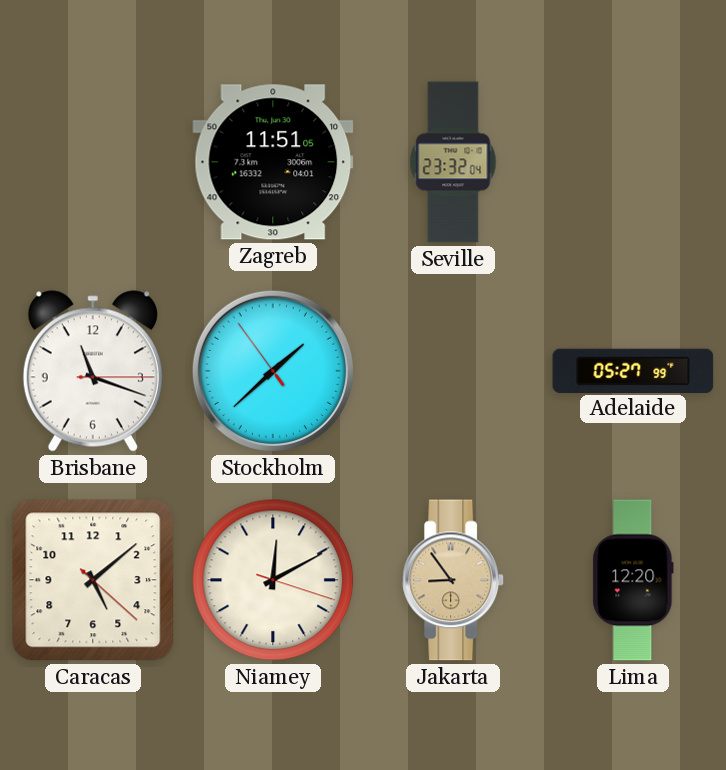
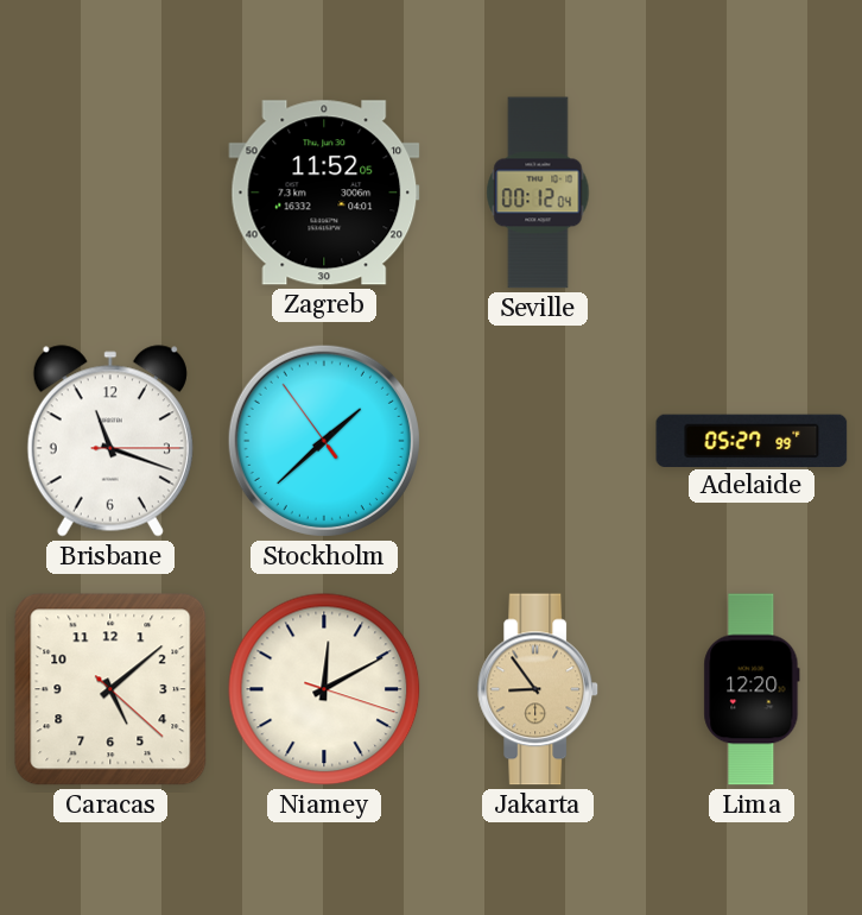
Zagreb: 11:51 -> 11:52
Seville: 23:32 -> 00:12
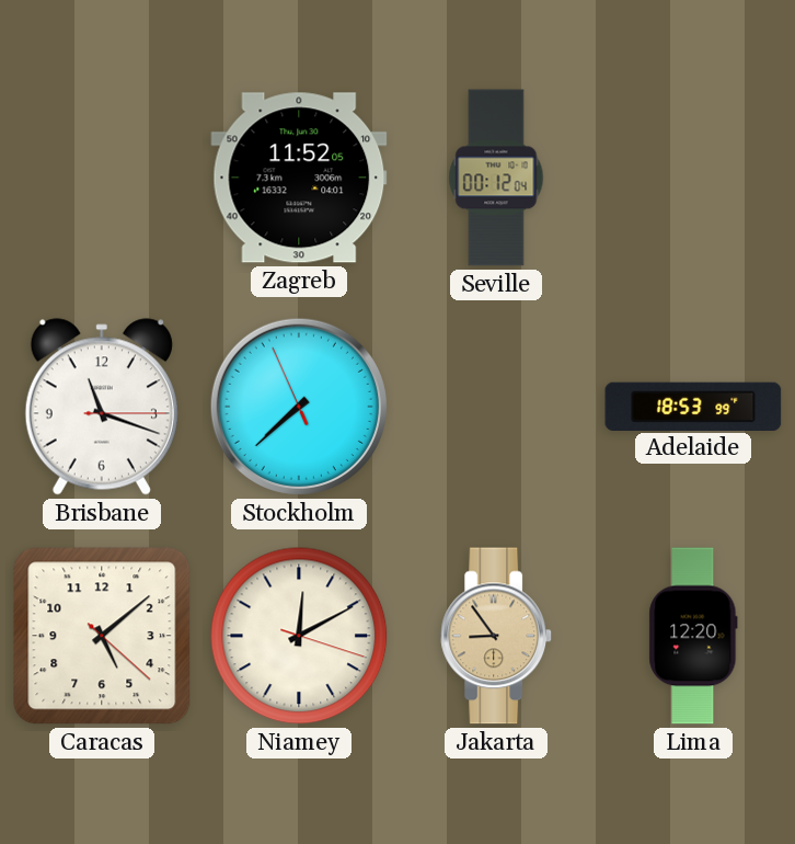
Stockholm: 1:37 -> 7:37
Adelaide: 05:27 -> 18:53
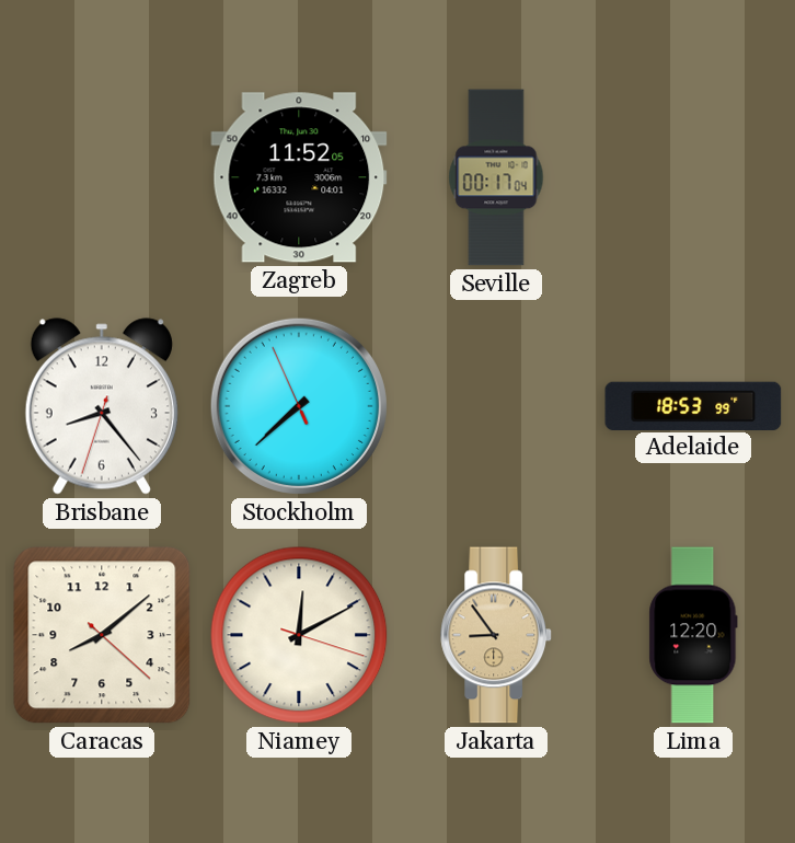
Seville: 00:12 -> 00:17
Brisbane: 11:18 -> 8:23
Caracas: 5:08 -> 8:08
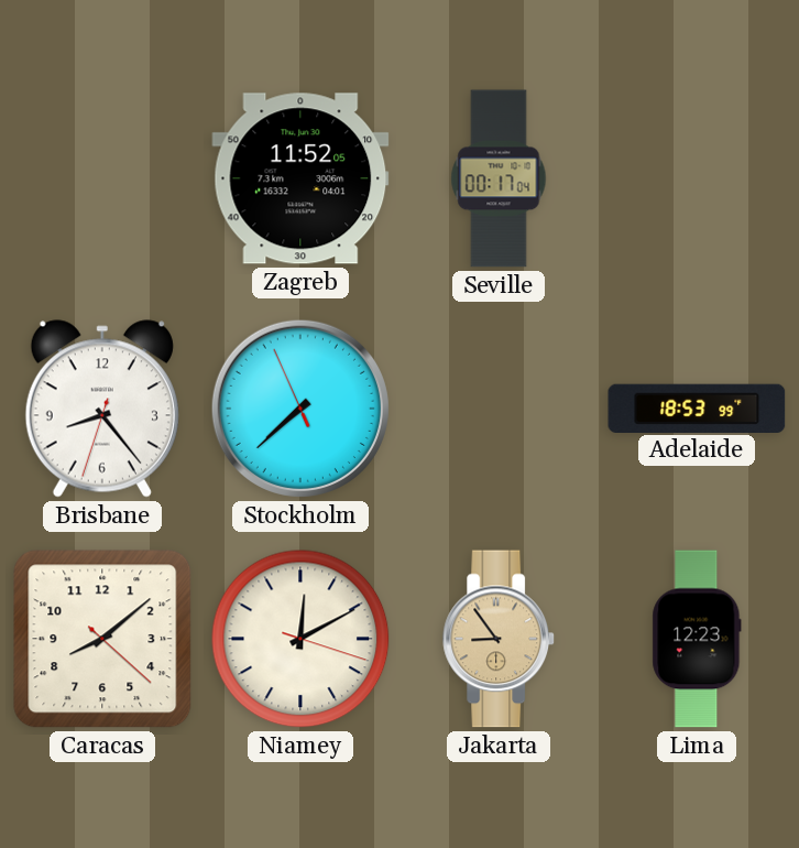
Lima: 12:20 -> 12:23
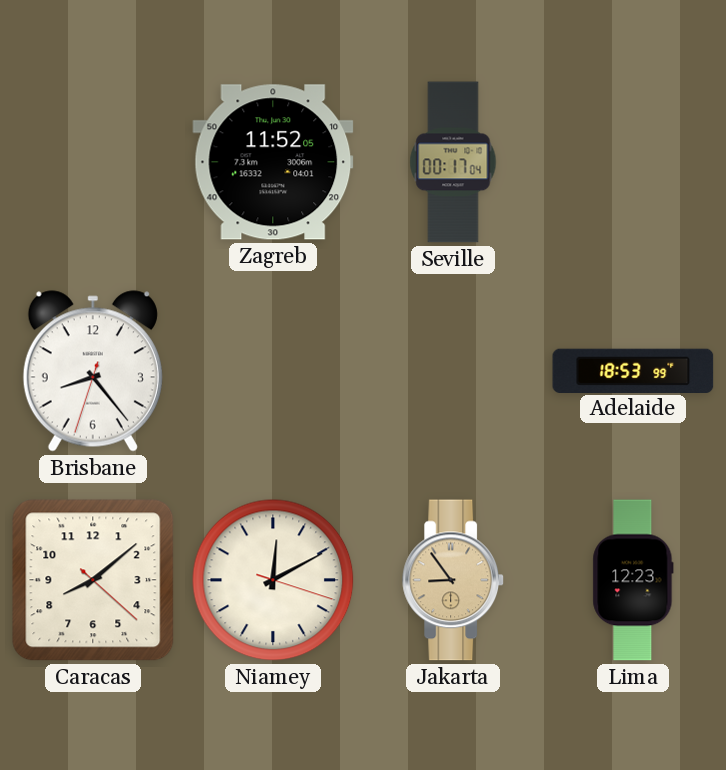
Stockholm: 7:37 -> none
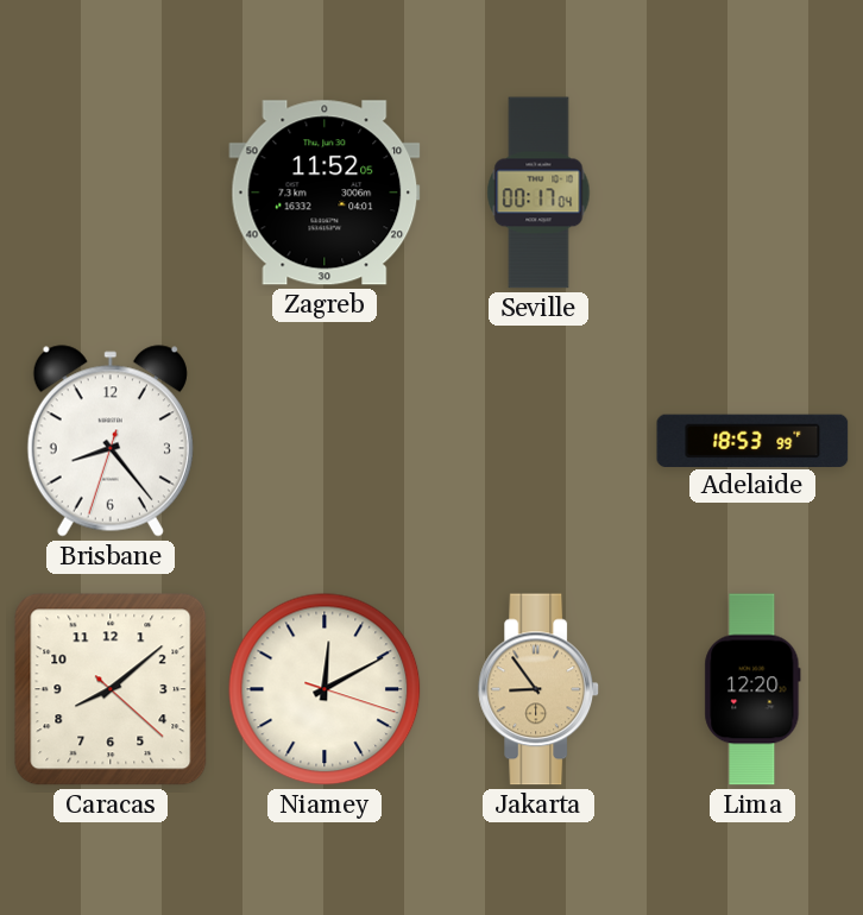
Lima: 12:23 -> 12:20
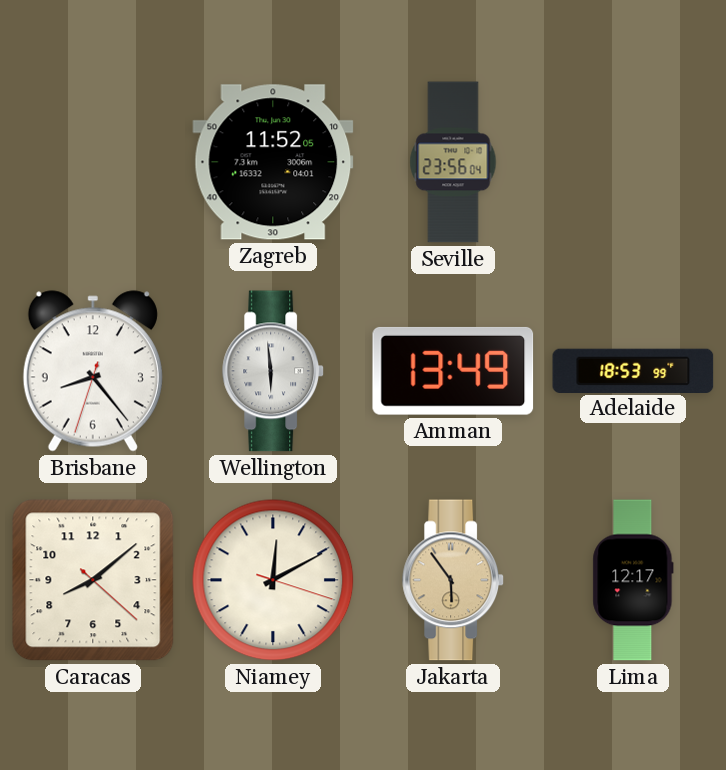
Seville: 00:17 -> 23:56
Wellington: none -> 5:59
Amman: none -> 13:49
Jakarta: 8:54 -> 5:54
Lima: 12:20 -> 12:17
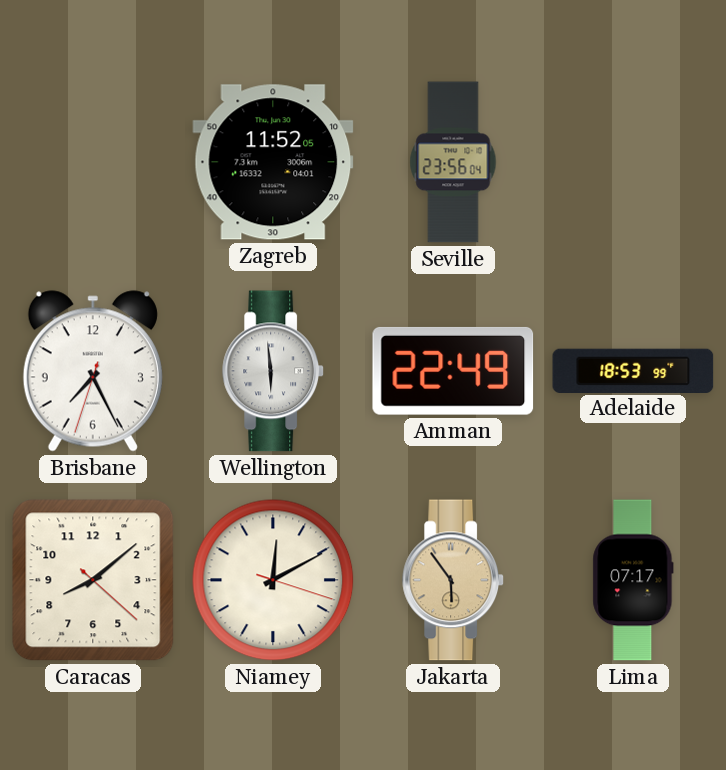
Brisbane: 8:23 -> 7:25
Amman: 13:49 -> 22:49
Lima: 12:17 -> 07:17
